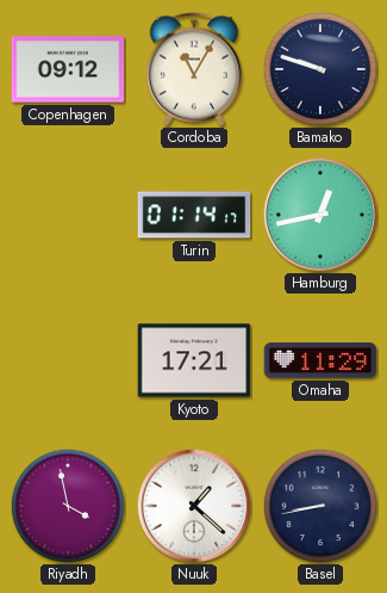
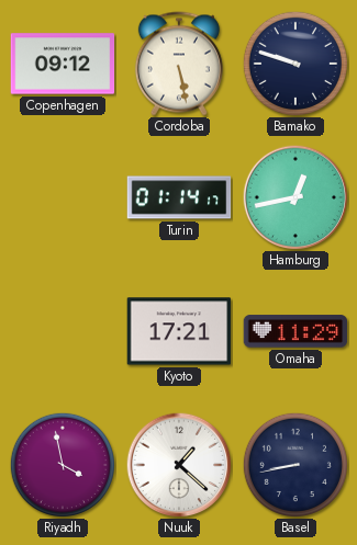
Cordoba: 11:05 -> 5:28
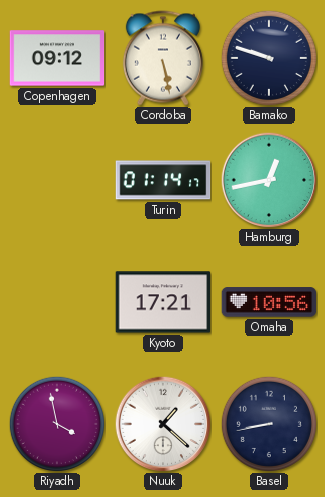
Omaha: 11:29 -> 10:56
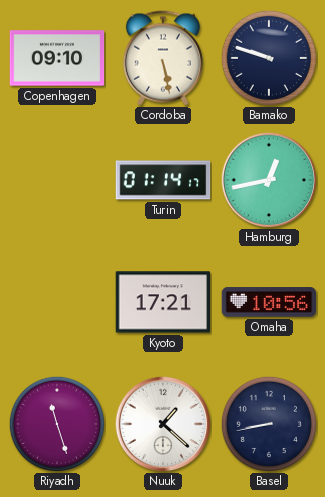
Copenhagen: 09:12 -> 09:10
Riyadh: 3:58 -> 11:27
